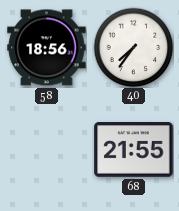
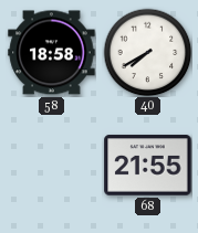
58: 18:56 -> 18:58
40: 7:36 -> 7:40
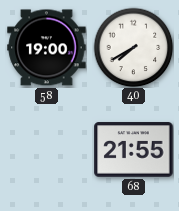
58: 18:58 -> 19:00
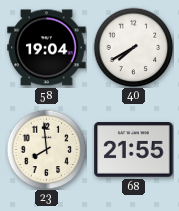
58: 19:00 -> 19:04
23: none -> 7:59
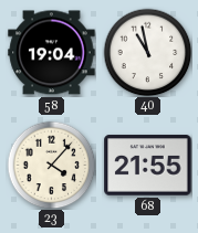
40: 7:40 -> 10:58
23: 7:59 -> 4:07
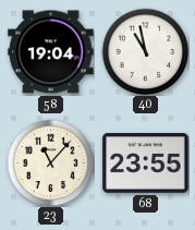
23: 4:07 -> 11:07
68: 21:55 -> 23:55
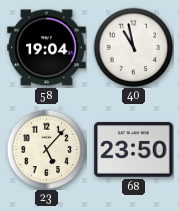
23: 11:07 -> 5:07
68: 23:55 -> 23:50
